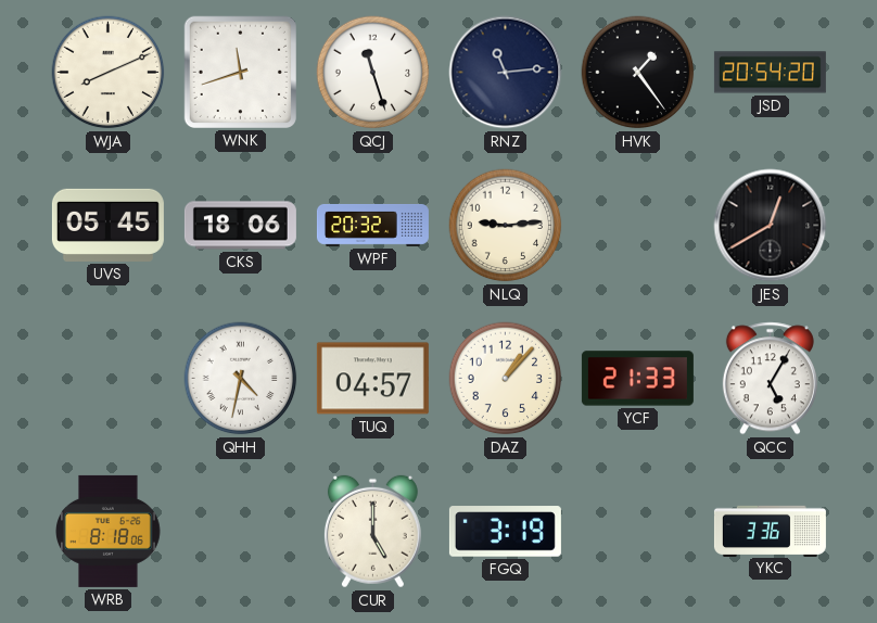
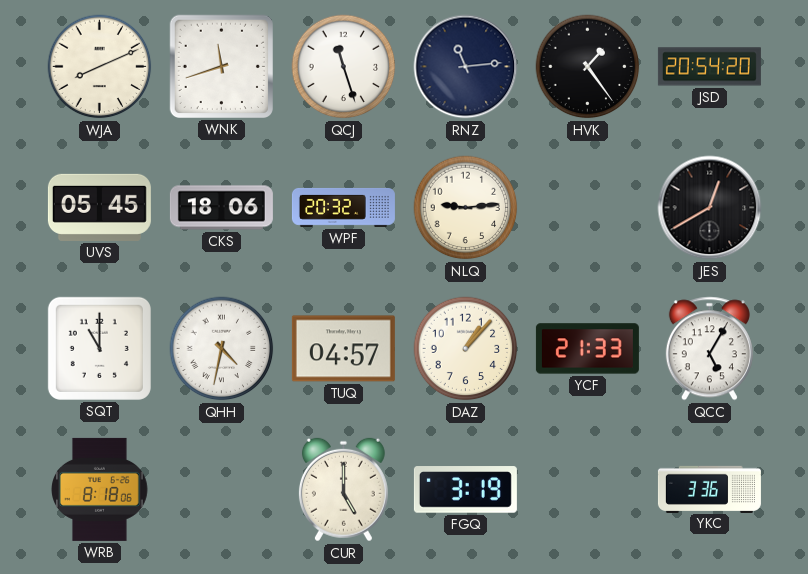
SQT: none -> 11:00
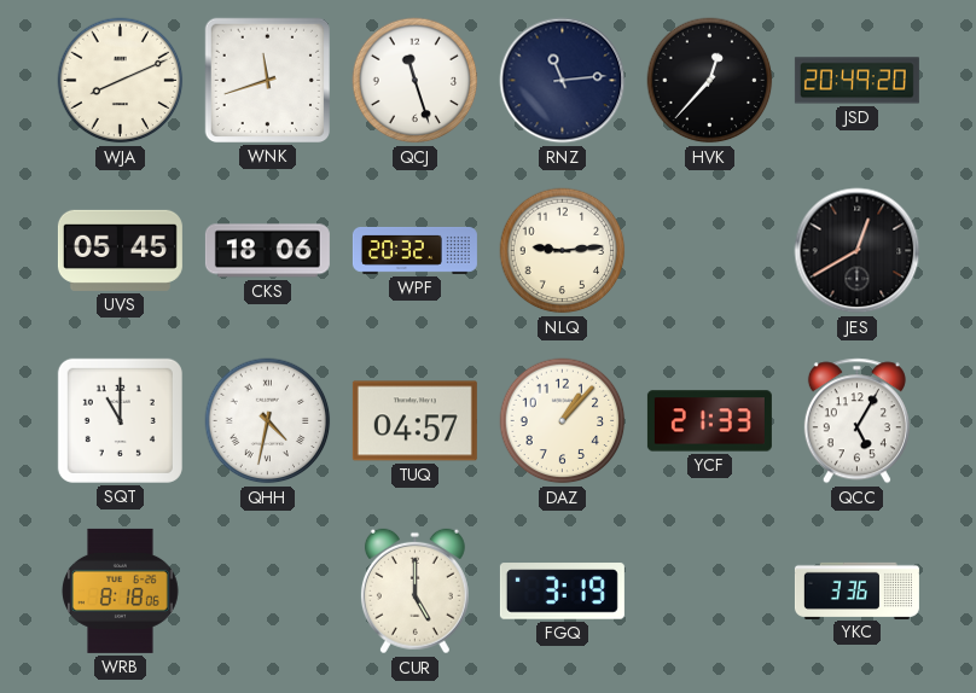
HVK: 1:24 -> 12:37
JSD: 20:54 -> 20:49
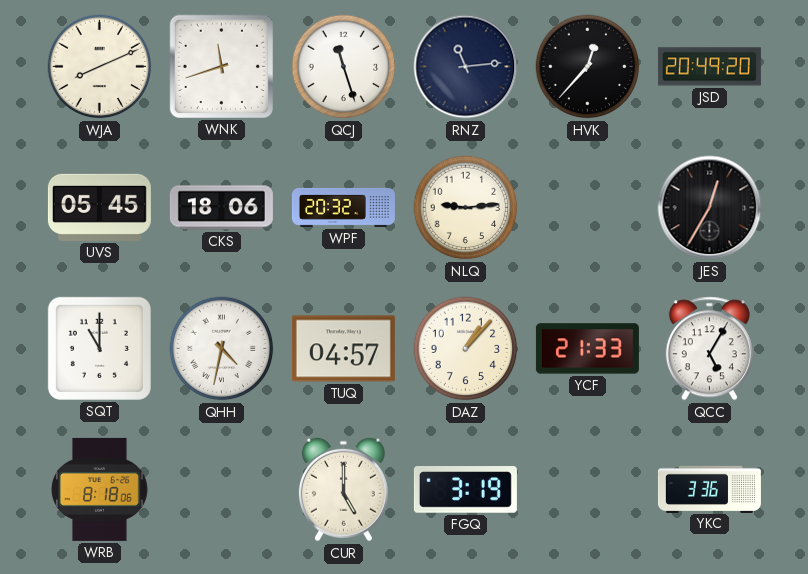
JES: 12:40 -> 12:35
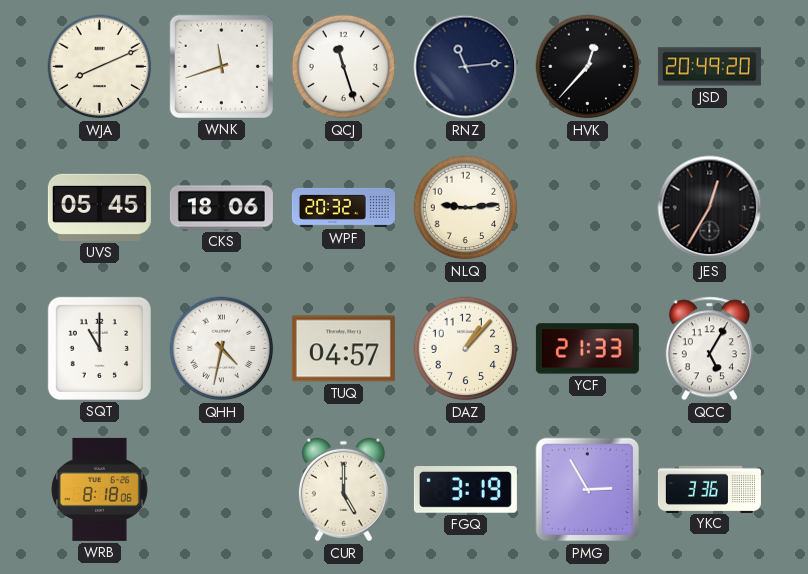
PMG: none -> 2:55
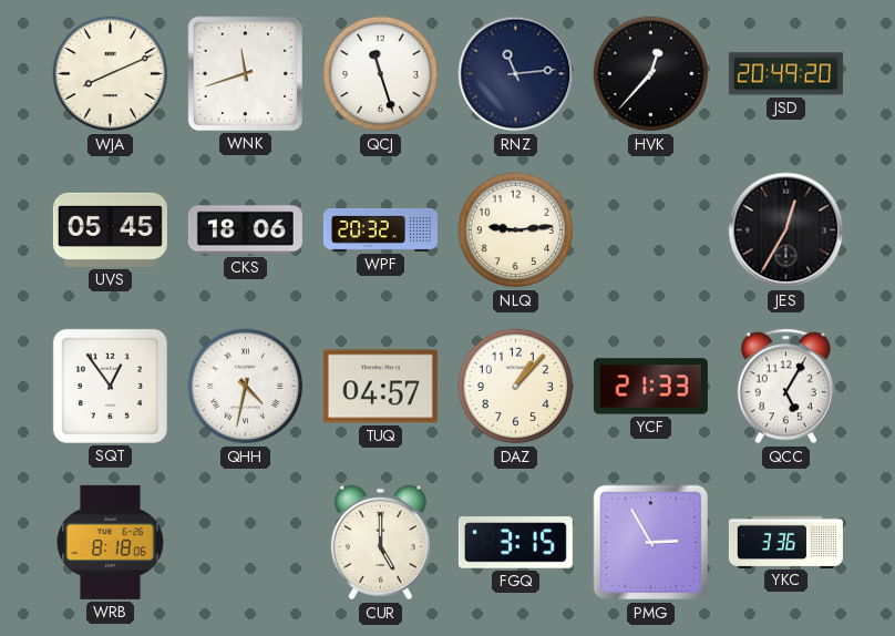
SQT: 11:00 -> 12:54
FGQ: 3:19 -> 3:15
